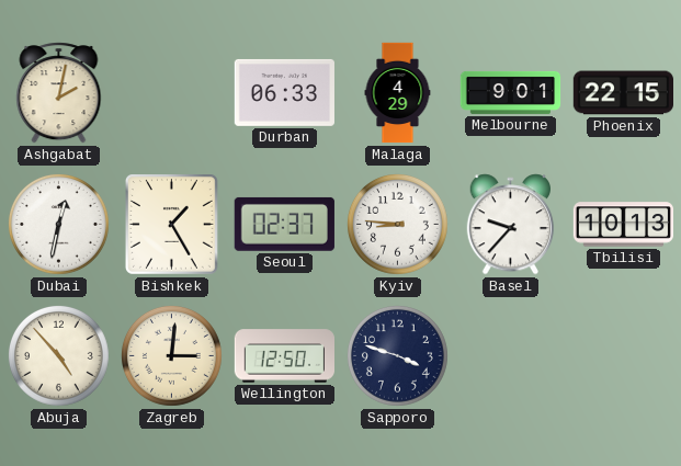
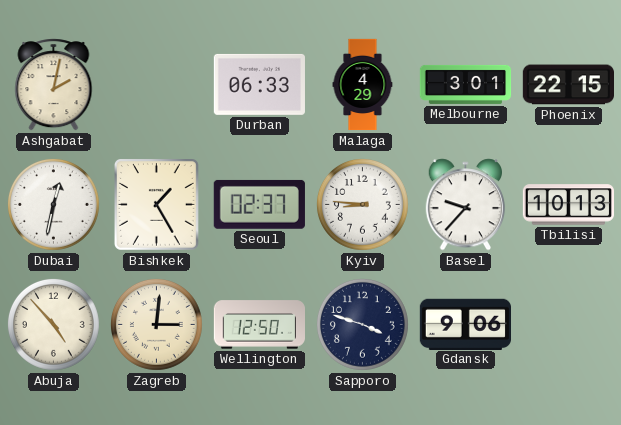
Melbourne: 9:01 -> 3:01
Gdansk: none -> 9:06
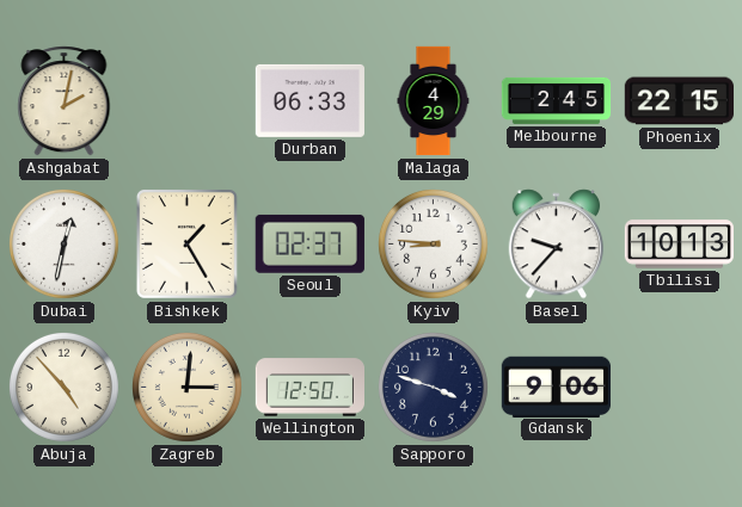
Melbourne: 3:01 -> 2:45
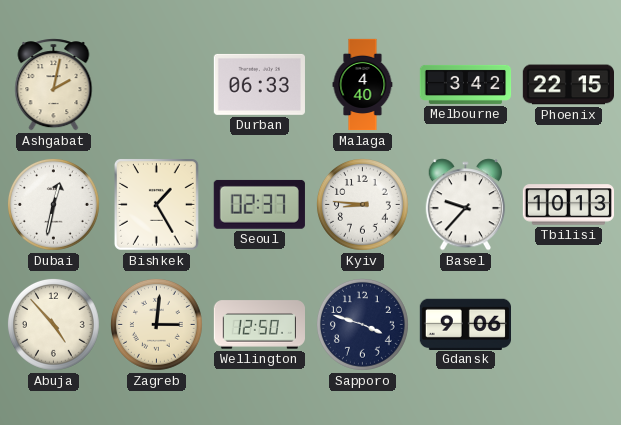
Malaga: 4:29 -> 4:40
Melbourne: 2:45 -> 3:42
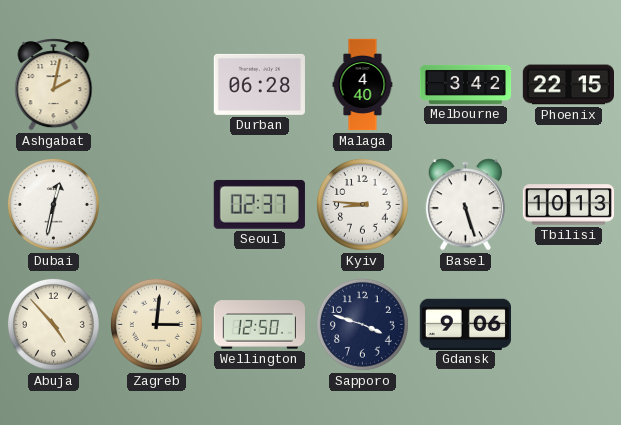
Durban: 06:33 -> 06:28
Bishkek: 1:25 -> none
Basel: 9:37 -> 5:27
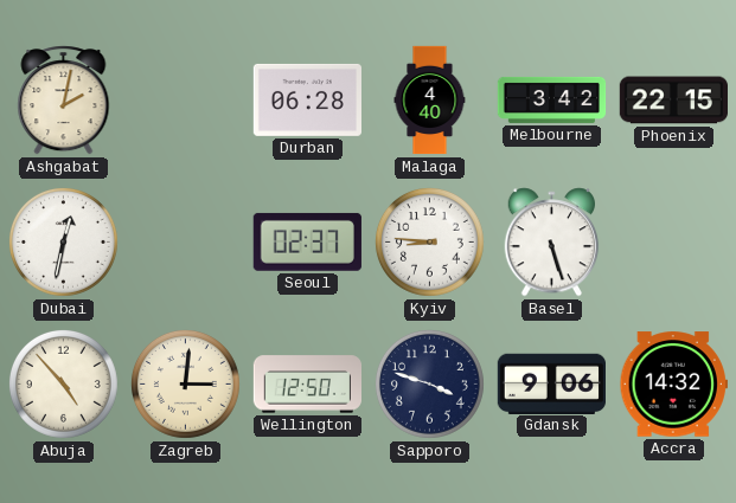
Tbilisi: 10:13 -> none
Accra: none -> 14:32
